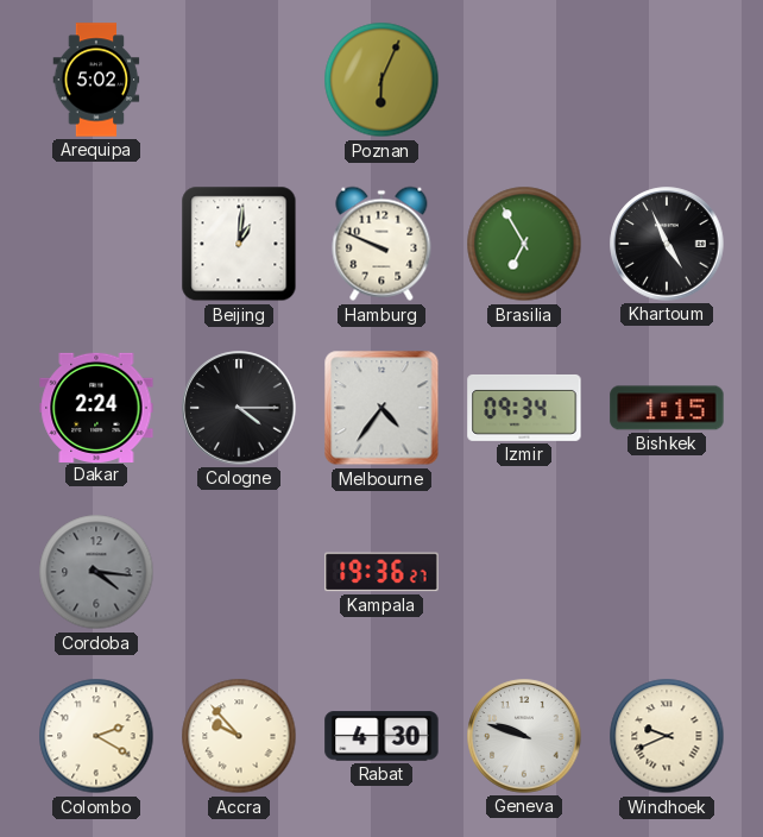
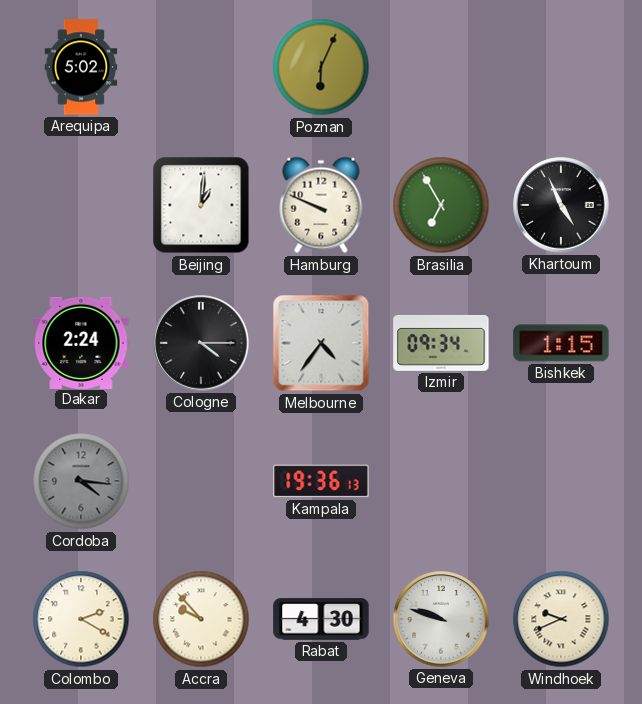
Kampala: 19:36:27 -> 19:36:13
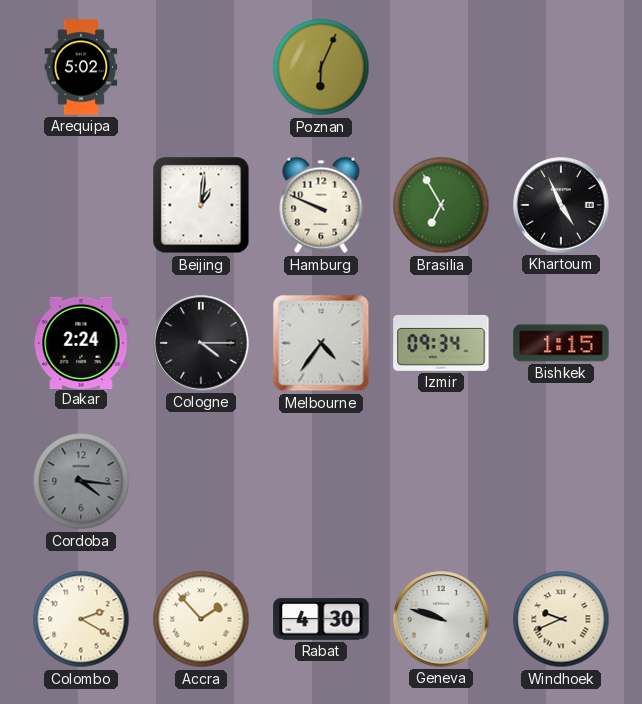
Kampala: 19:36 -> none
Accra: 9:53 -> 1:53
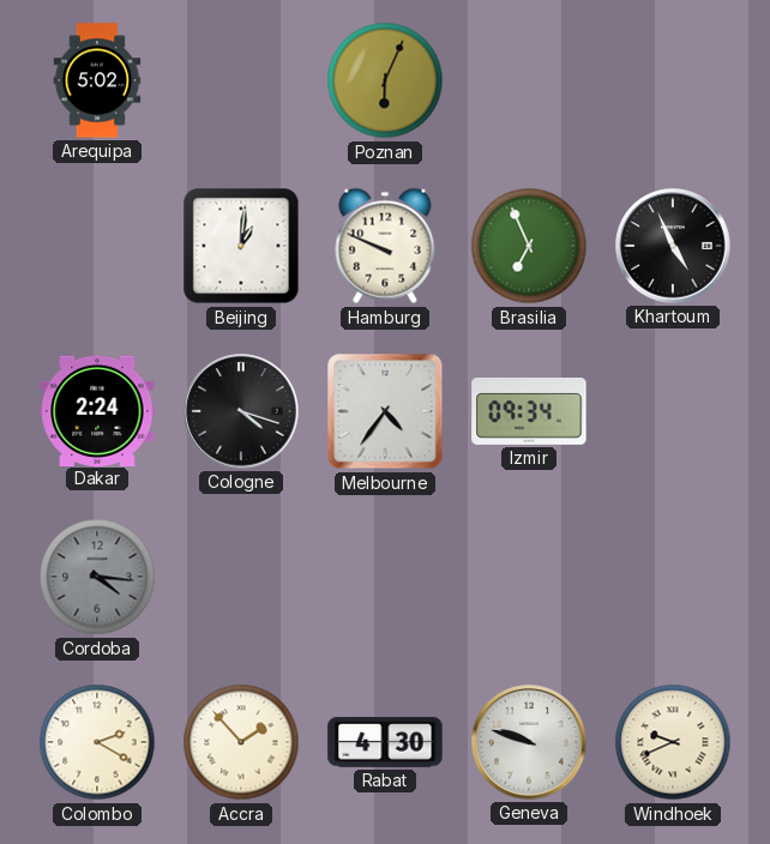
Brasilia: 6:55 -> 6:56
Cologne: 4:15 -> 4:18
Bishkek: 1:15 -> none
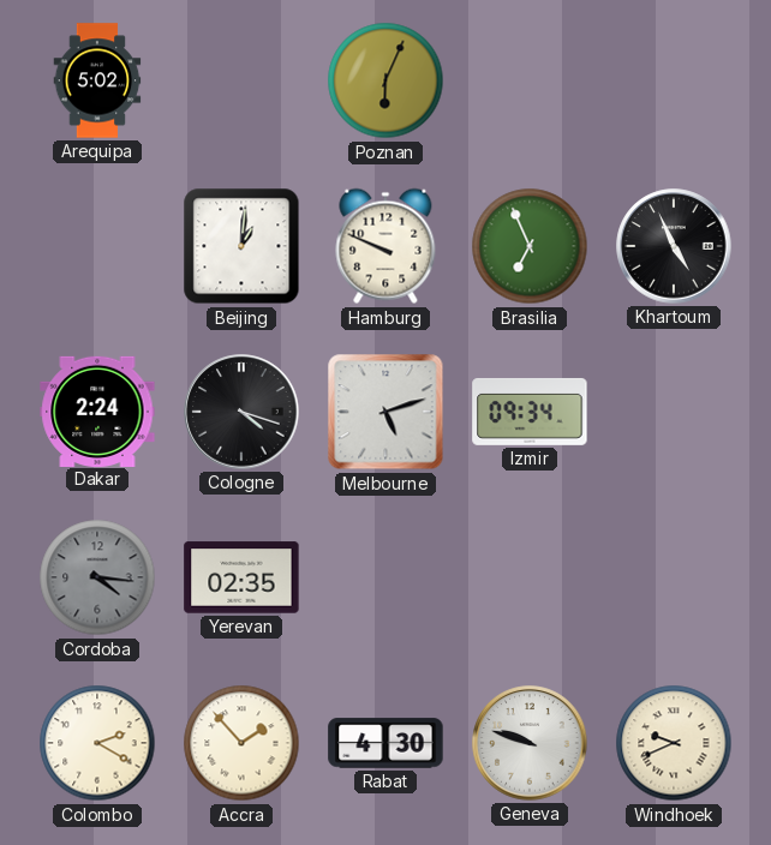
Melbourne: 4:36 -> 5:12
Yerevan: none -> 02:35
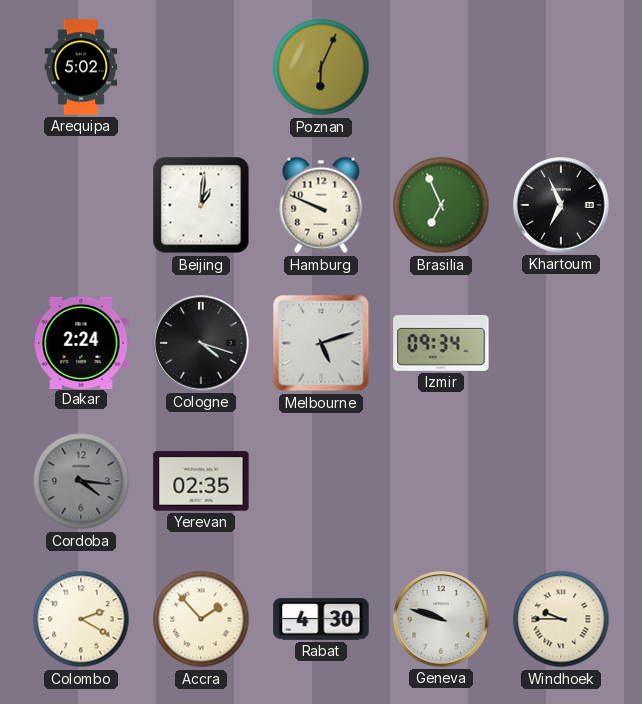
Khartoum: 4:56 -> 6:56
Windhoek: 9:41 -> 9:45
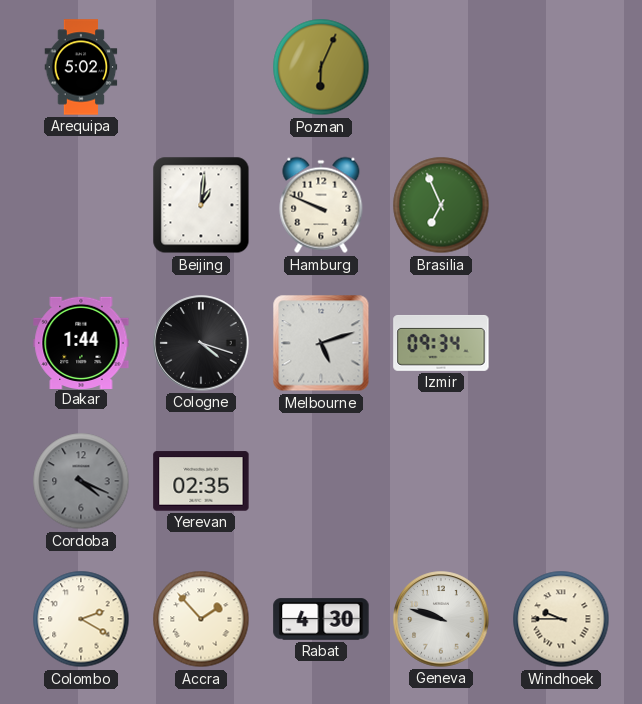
Khartoum: 6:56 -> none
Dakar: 2:24 -> 1:44
Cordoba: 4:16 -> 4:19
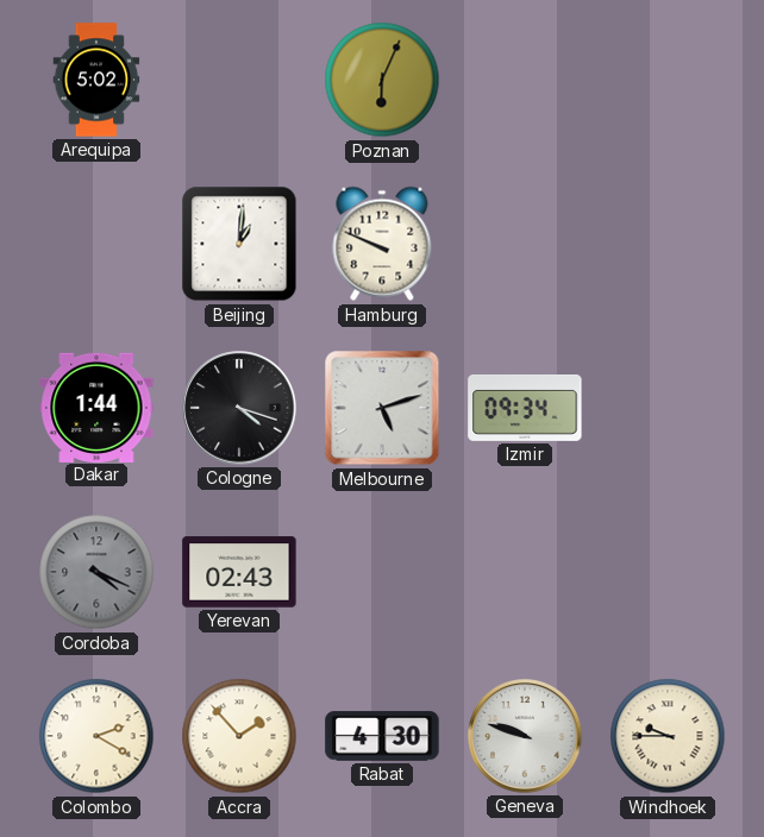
Brasilia: 6:56 -> none
Yerevan: 02:35 -> 02:43
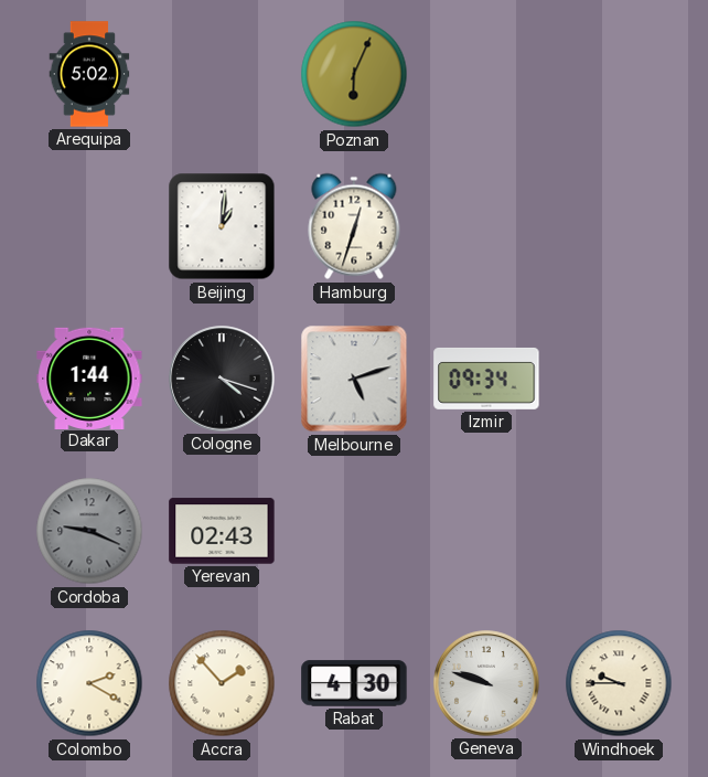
Hamburg: 9:49 -> 12:33
Cordoba: 4:19 -> 9:19
